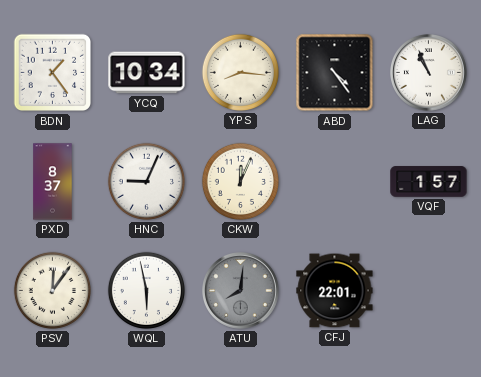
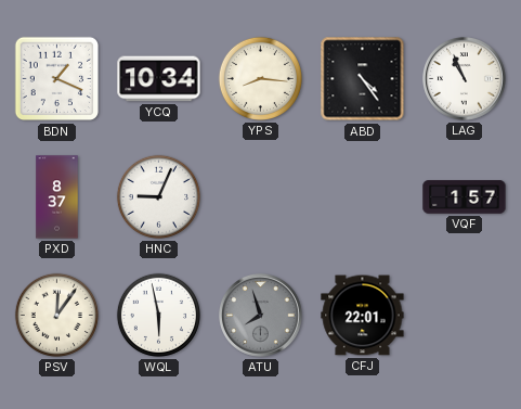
BDN: 1:24 -> 1:19
CKW: 12:04 -> none
ATU: 8:01 -> 7:57
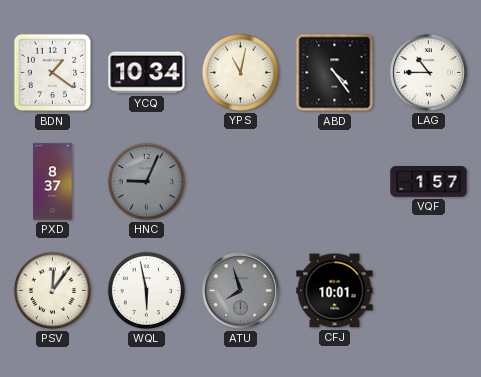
BDN: 1:19 -> 1:21
YPS: 8:16 -> 11:02
LAG: 10:56 -> 10:45
HNC dial: white -> grey
CFJ: 22:01 -> 10:01
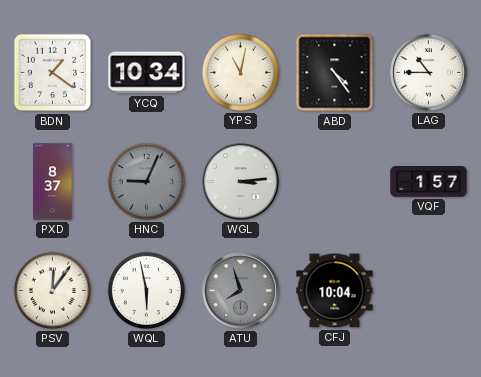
WGL: none -> 3:14
CFJ: 10:01 -> 10:04
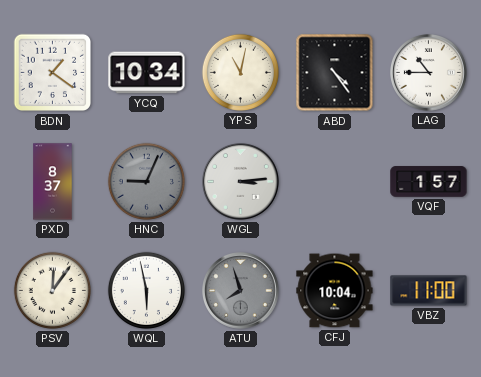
VBZ: none -> 11:00
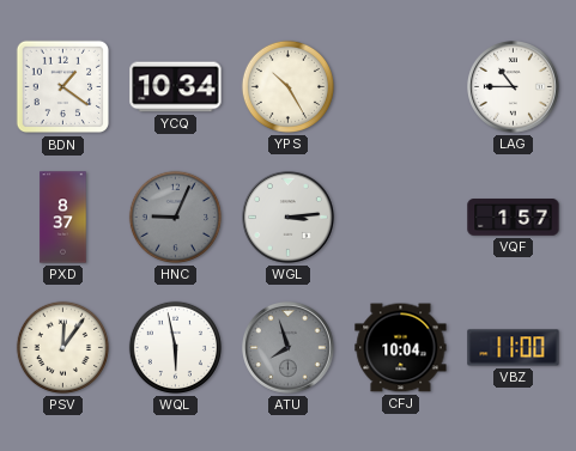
YPS: 11:02 -> 10:25
ABD: 4:24 -> none
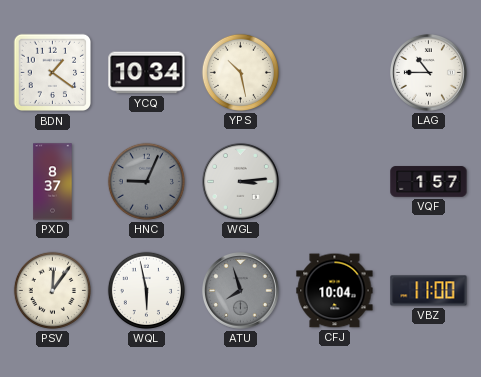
YPS: 10:25 -> 10:28
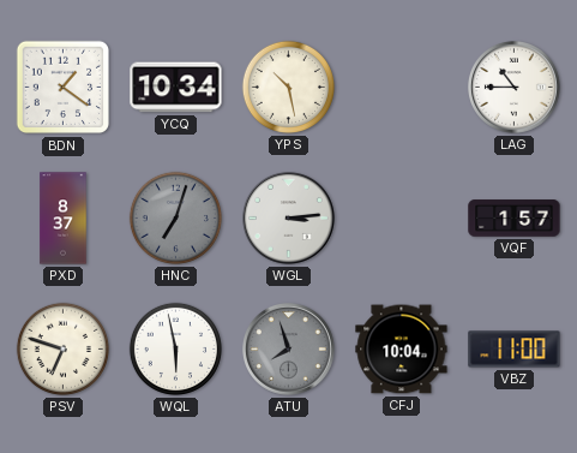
HNC: 9:04 -> 7:03
PSV: 12:06 -> 6:48
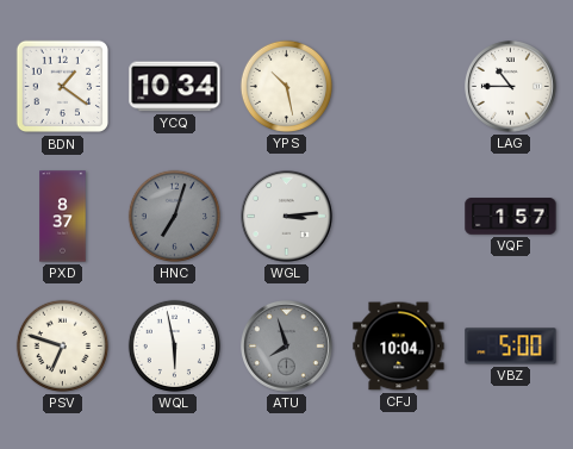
VBZ: 11:00 -> 5:00
